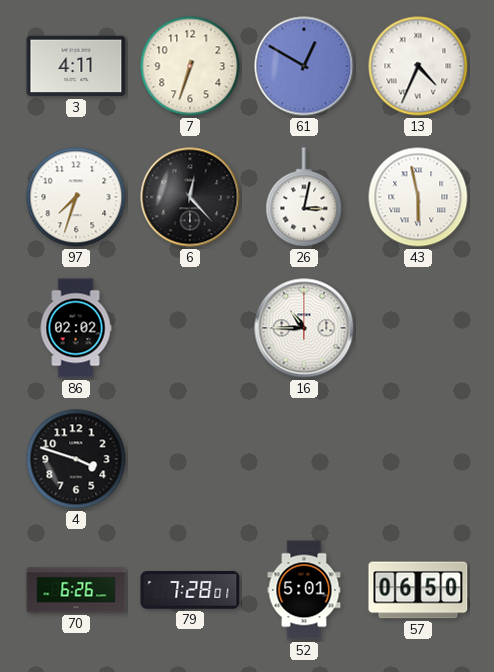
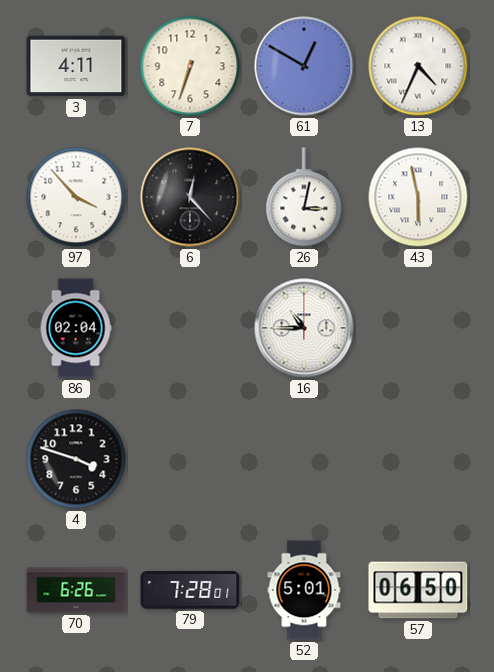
97: 7:33 -> 3:53
86: 02:02 -> 02:04
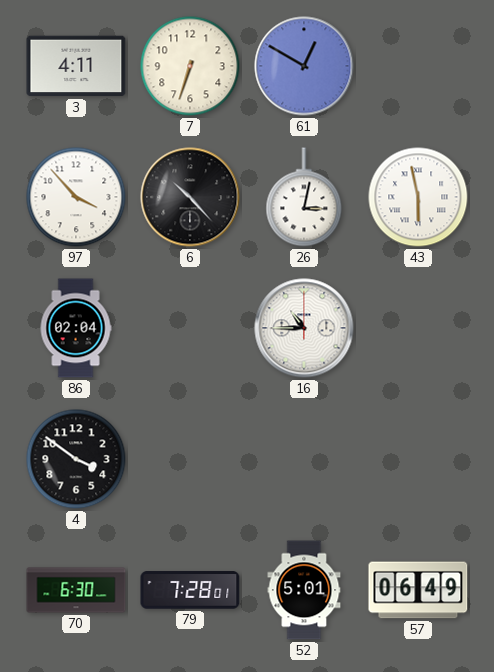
13: 4:34 -> none
6: 12:23 -> 10:23
4: 3:48 -> 3:51
70: 6:26 -> 6:30
57: 06:50 -> 06:49
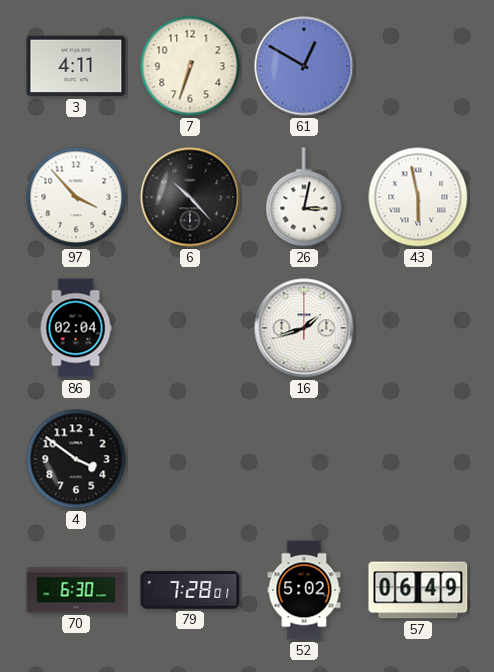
16: 10:45 -> 1:42
52: 5:01 -> 5:02
